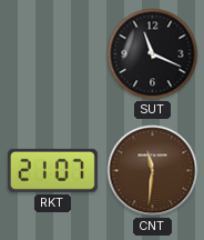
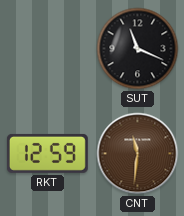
RKT: 21:07 -> 12:59
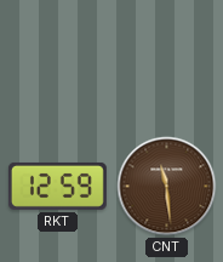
SUT: 11:19 -> none
CNT: 11:31 -> 11:29
